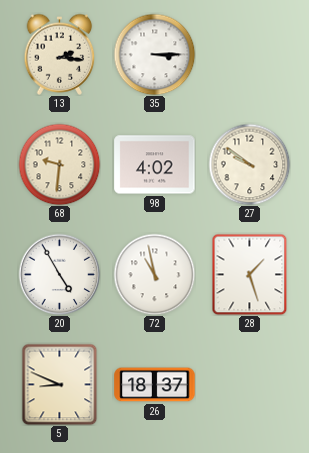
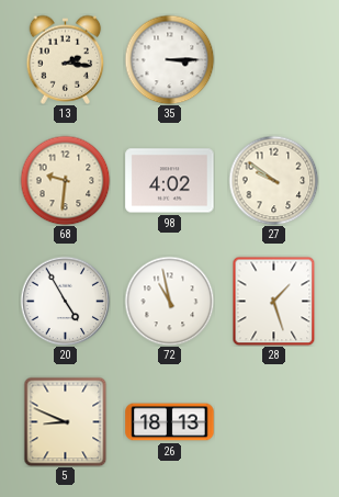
26: 18:37 -> 18:13
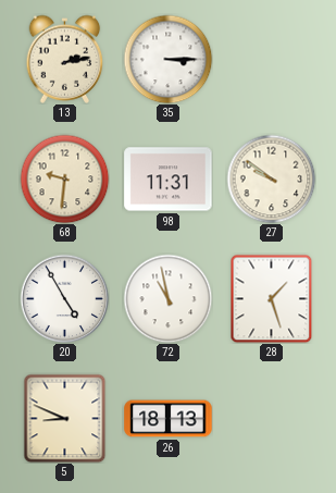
13: 2:16 -> 2:13
98: 4:02 -> 11:31
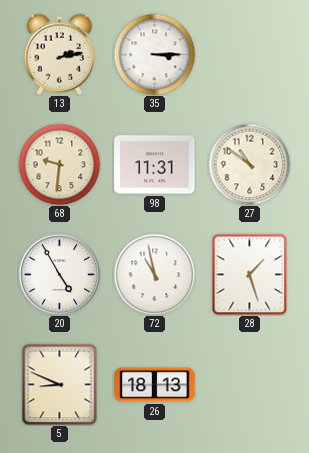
27: 9:51 -> 10:51
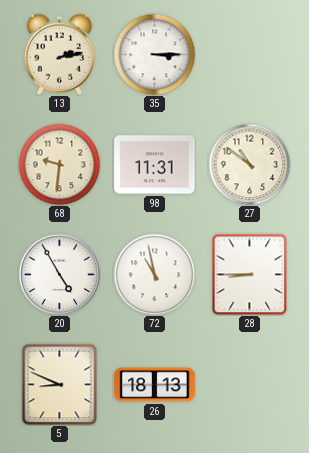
28: 1:27 -> 8:45
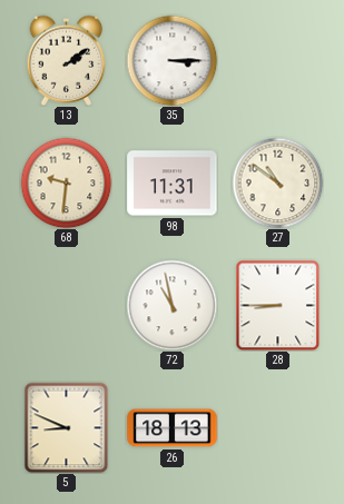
13: 2:13 -> 2:09
20: 4:55 -> none
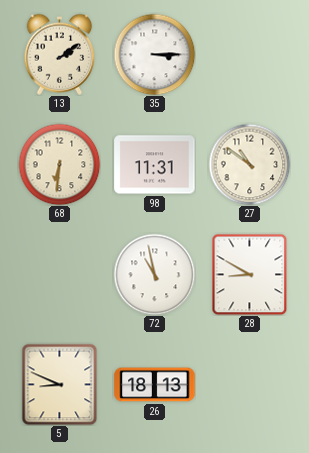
68: 9:31 -> 6:31
28: 8:45 -> 8:50
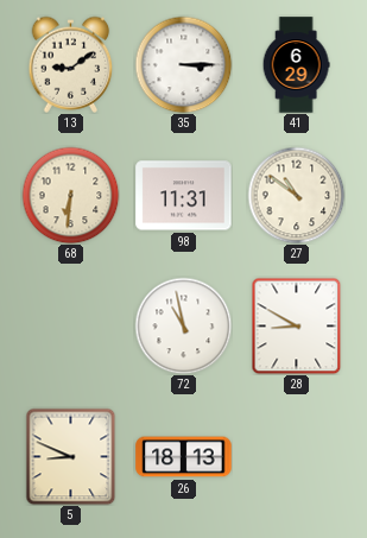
13: 2:09 -> 9:09
41: none -> 6:29
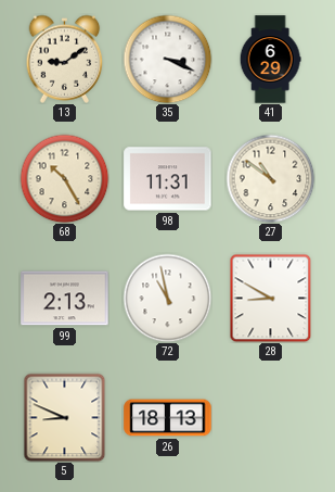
35: 3:15 -> 3:19
68: 6:31 -> 10:25
99: none -> 2:13
